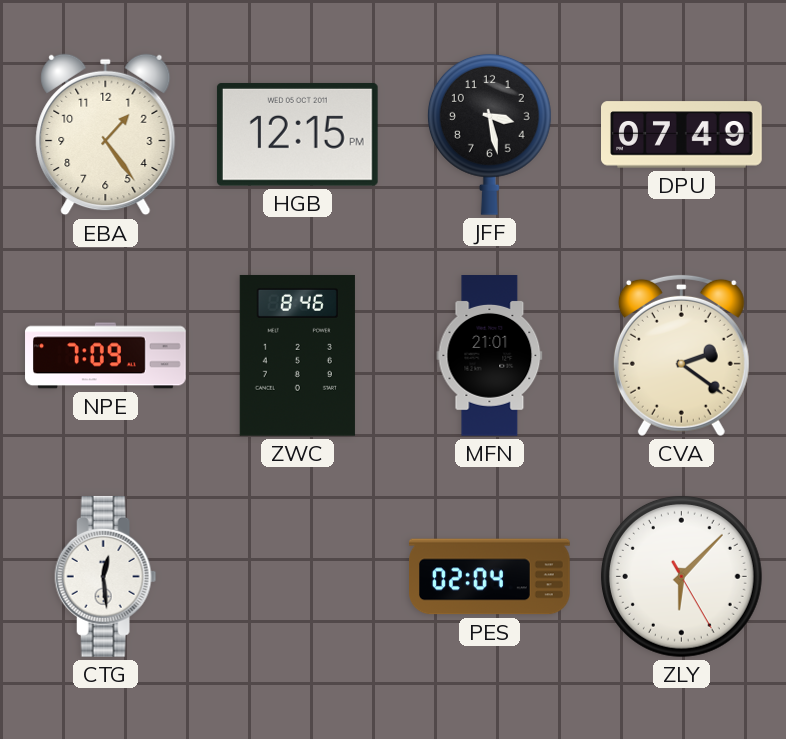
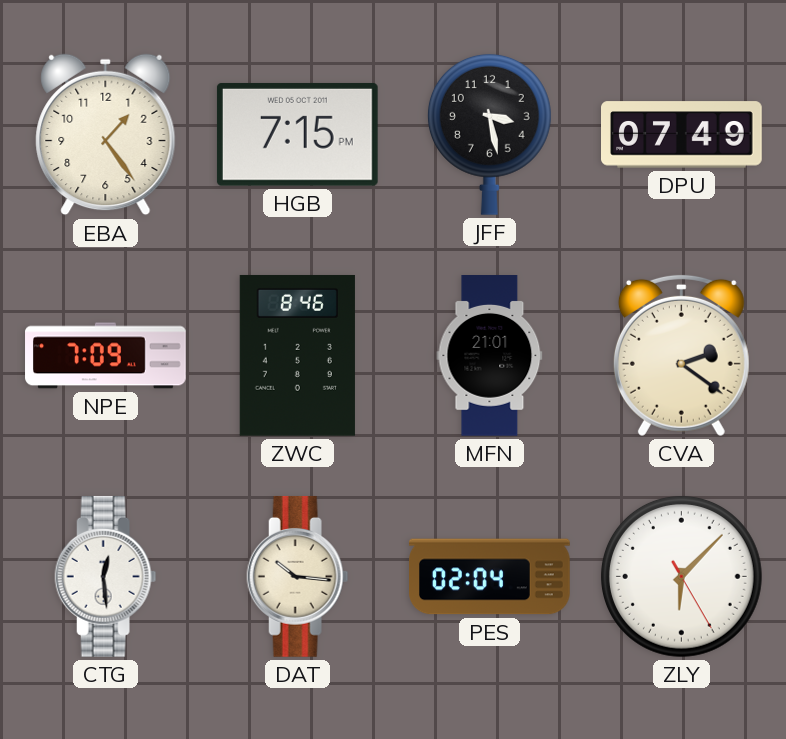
HGB: 12:15 -> 7:15
DAT: none -> 10:16
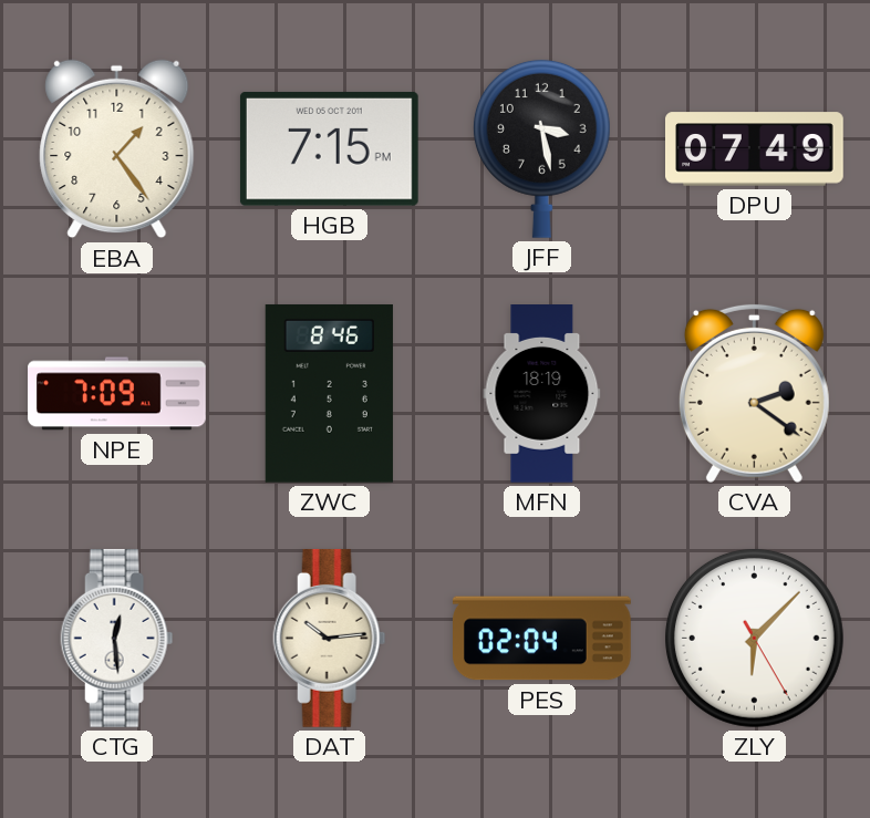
MFN: 21:01 -> 18:19
DAT: 10:16 -> 10:14
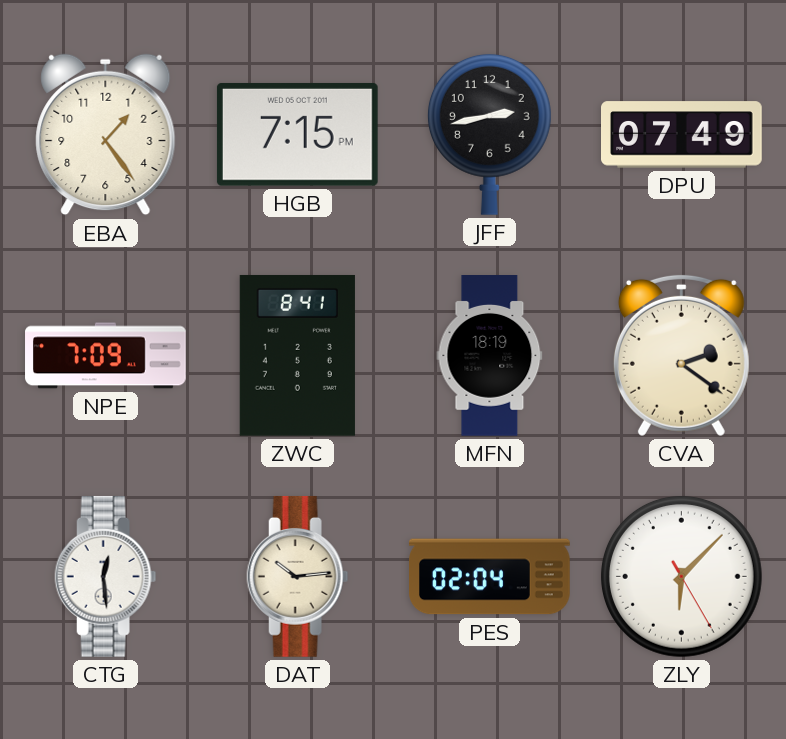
JFF: 3:28 -> 2:43
ZWC: 8:46 -> 8:41
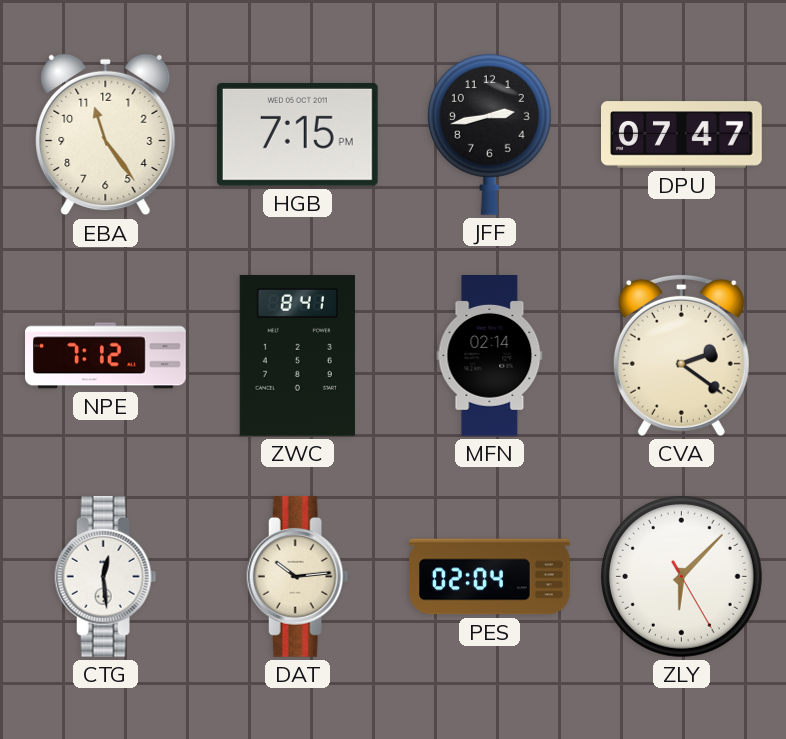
EBA: 1:24 -> 11:24
DPU: 07:49 -> 07:47
NPE: 7:09 -> 7:12
MFN: 18:19 -> 02:14
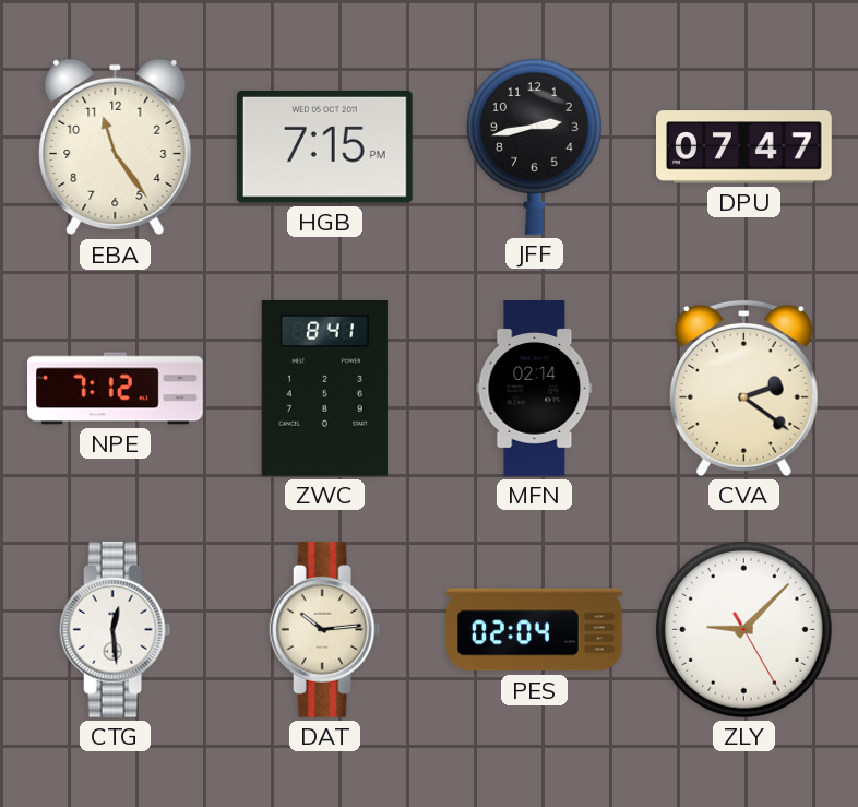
ZLY: 6:07 -> 9:07
